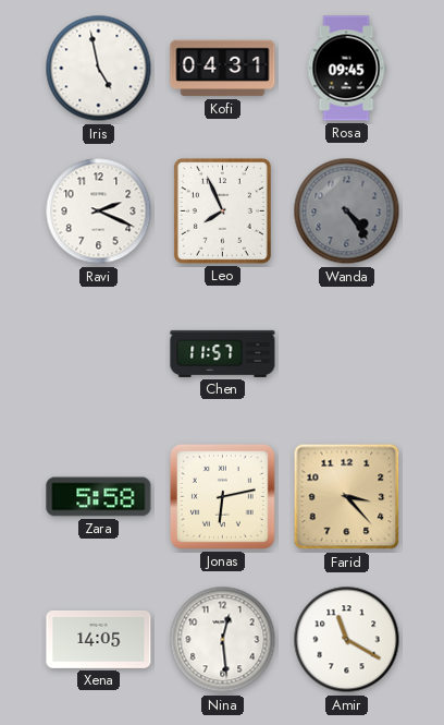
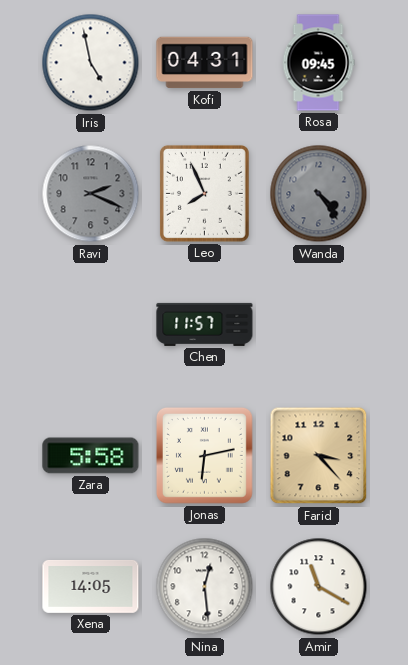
Ravi dial: white -> grey
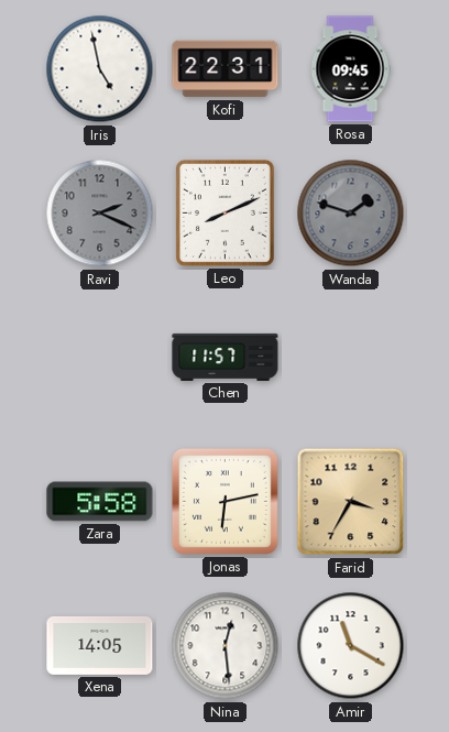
Kofi: 04:31 -> 22:31
Leo: 7:56 -> 8:11
Wanda: 4:24 -> 1:48
Farid: 3:23 -> 3:35
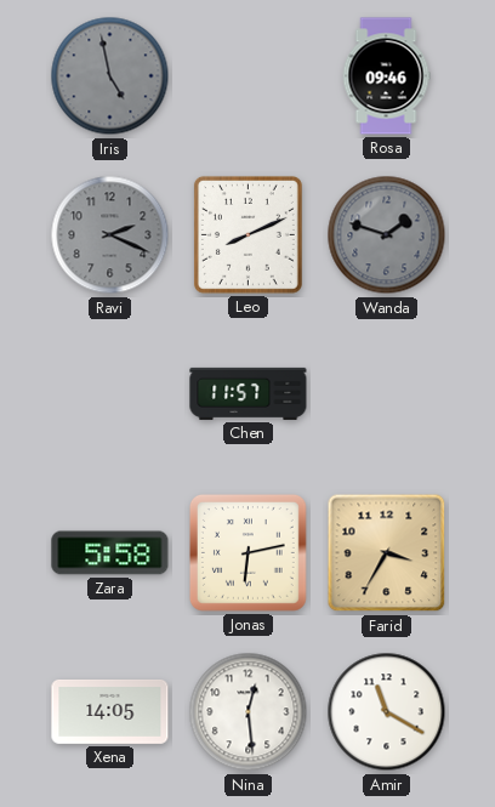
Iris dial: white -> grey
Kofi: 22:31 -> none
Rosa: 09:45 -> 09:46
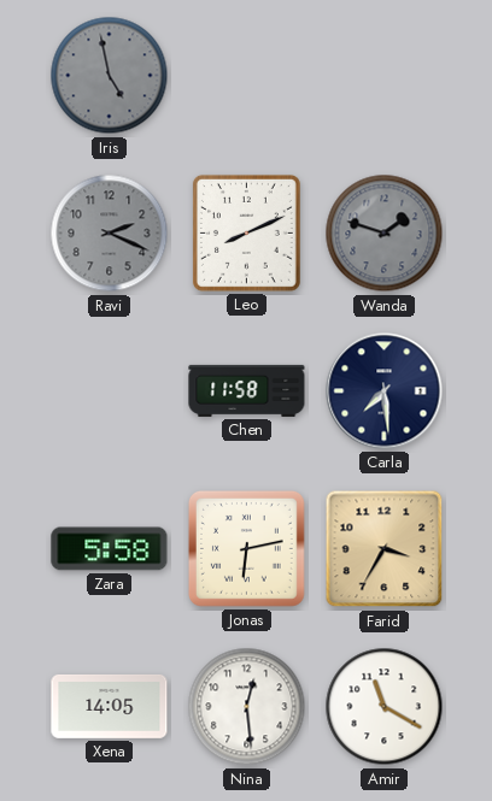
Rosa: 09:46 -> none
Chen: 11:57 -> 11:58
Carla: none -> 7:29
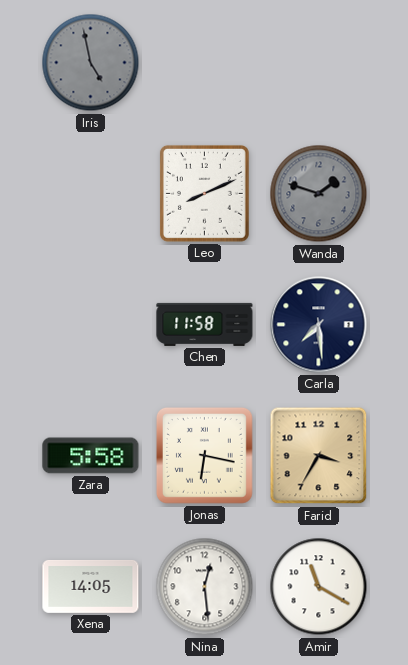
Ravi: 2:19 -> none
Jonas: 6:13 -> 6:17
